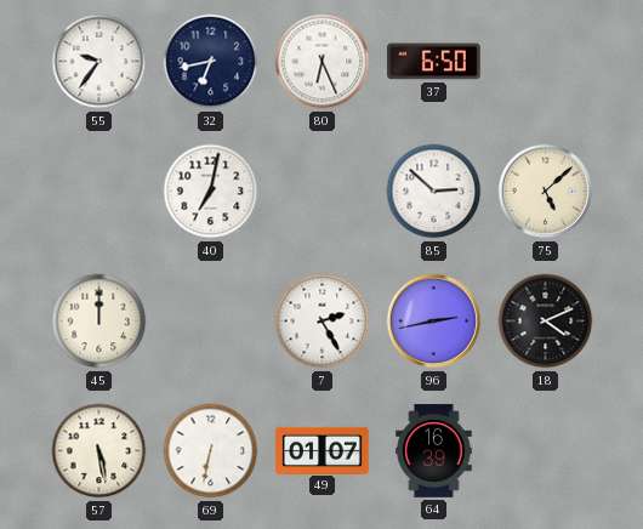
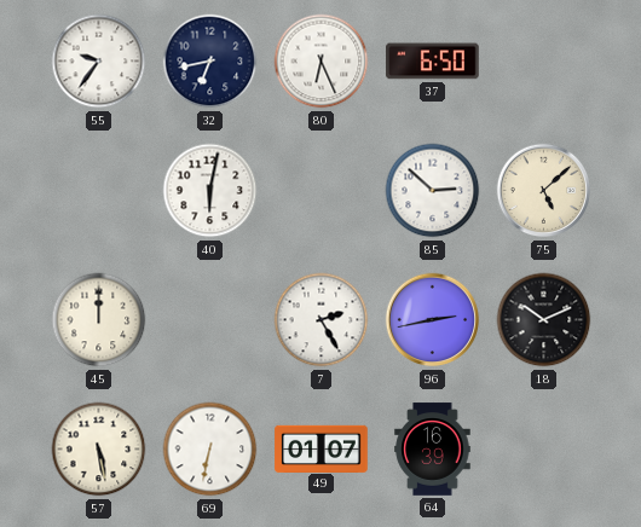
40: 7:02 -> 6:02
18: 4:11 -> 10:11
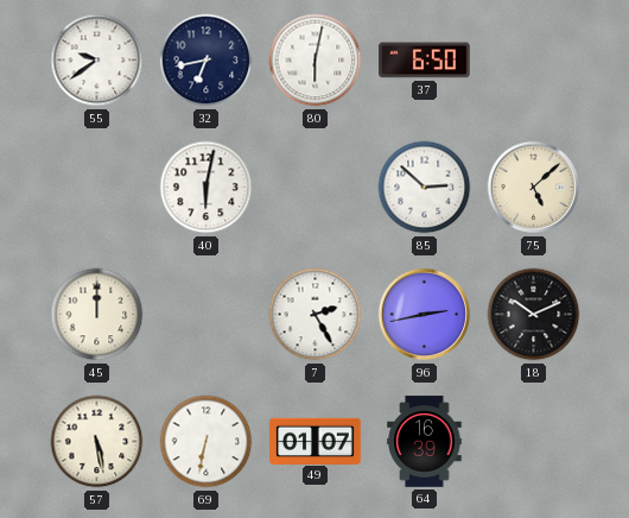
55: 9:36 -> 9:39
80: 6:26 -> 6:02
